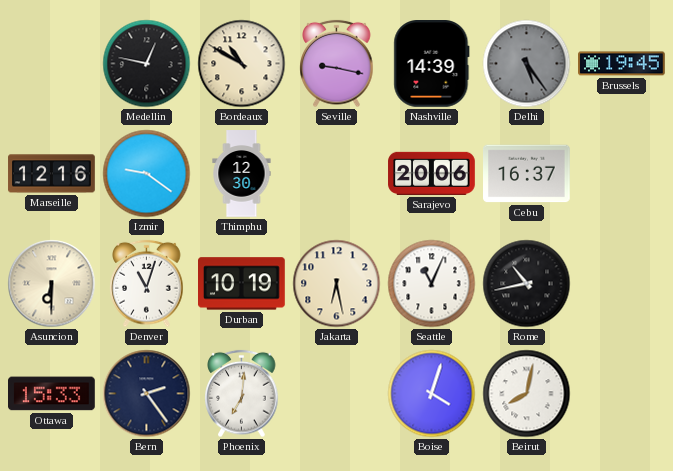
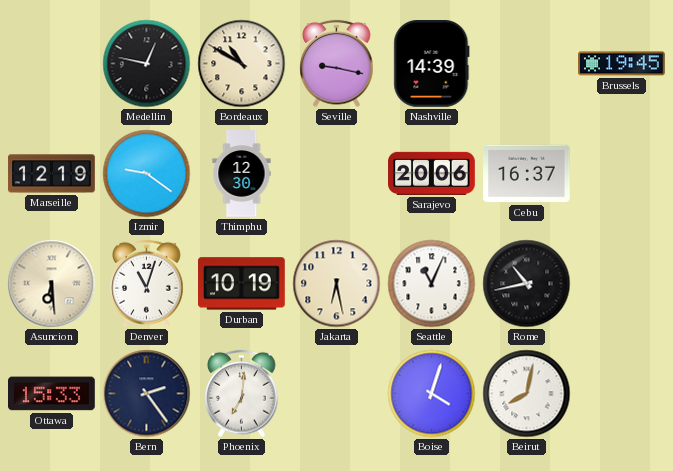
Delhi: 5:24 -> none
Marseille: 12:16 -> 12:19
Asuncion: 6:30 -> 6:29
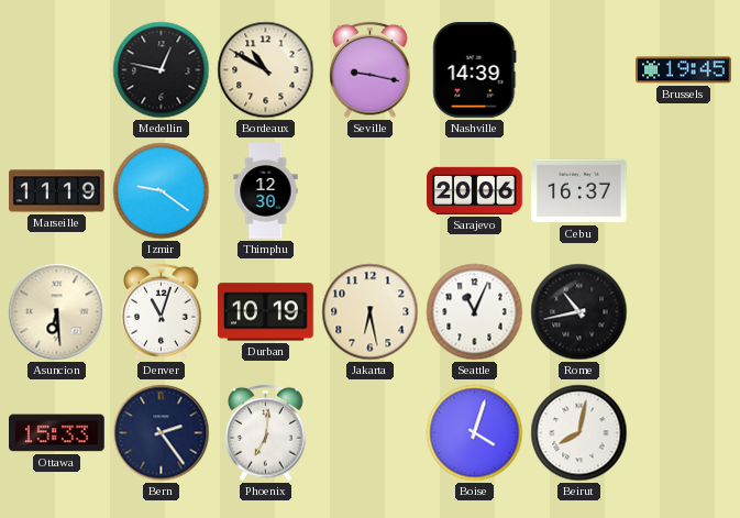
Marseille: 12:19 -> 11:19
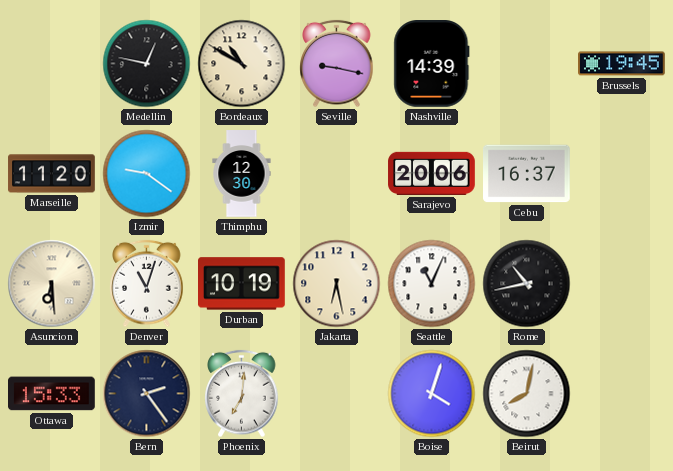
Marseille: 11:19 -> 11:20
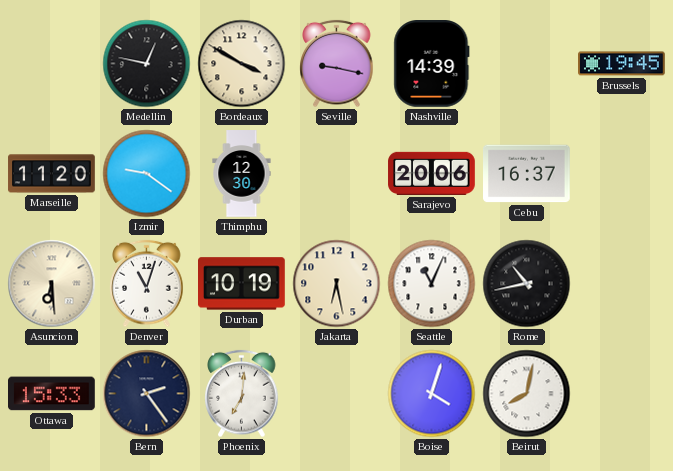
Bordeaux: 10:50 -> 3:50
